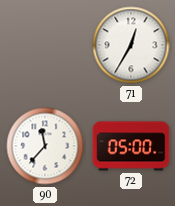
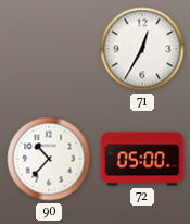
90: 11:37 -> 10:37
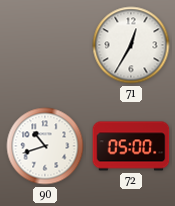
90: 10:37 -> 10:42
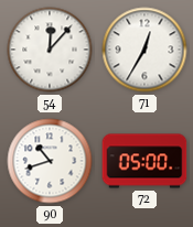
54: none -> 12:07
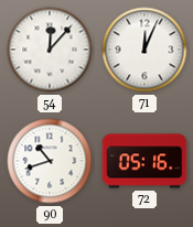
71: 12:35 -> 12:04
72: 05:00 -> 05:16
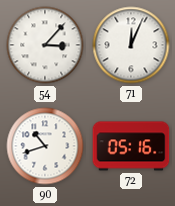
54: 12:07 -> 3:07
